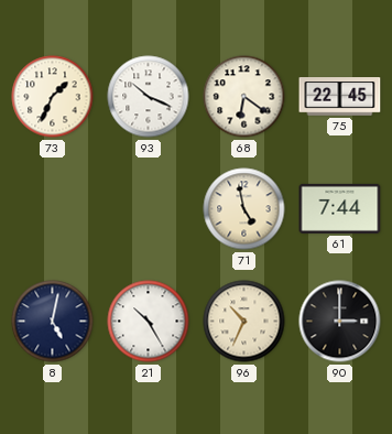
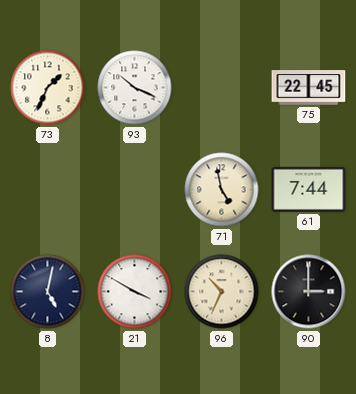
68: 6:21 -> none
21: 10:25 -> 3:50
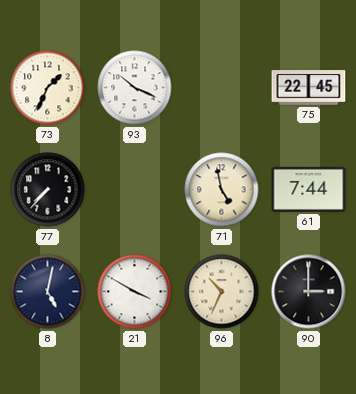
77: none -> 7:37
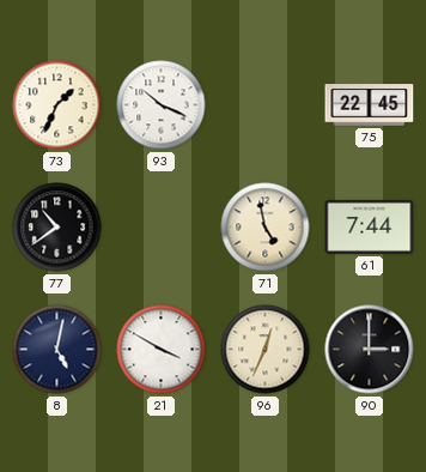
77: 7:37 -> 10:39
96: 10:34 -> 12:34
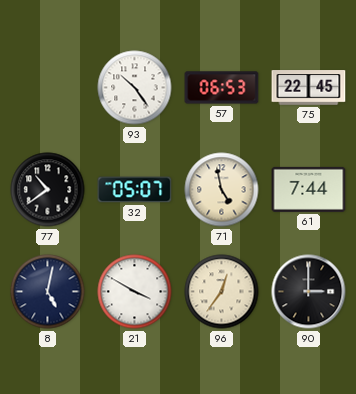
73: 1:34 -> none
93: 10:19 -> 10:24
57: none -> 06:53
32: none -> 05:07
96: 12:34 -> 12:36
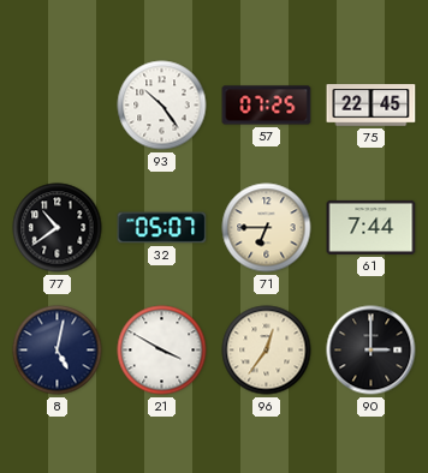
57: 06:53 -> 07:25
71: 4:58 -> 6:45
